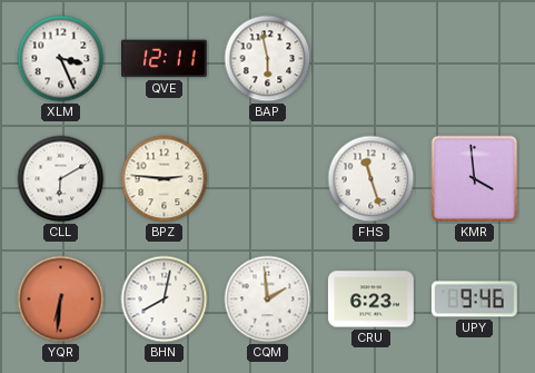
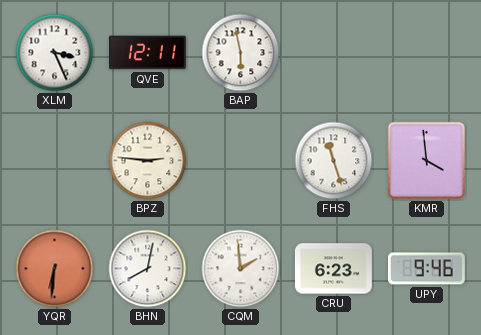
CLL: 6:10 -> none
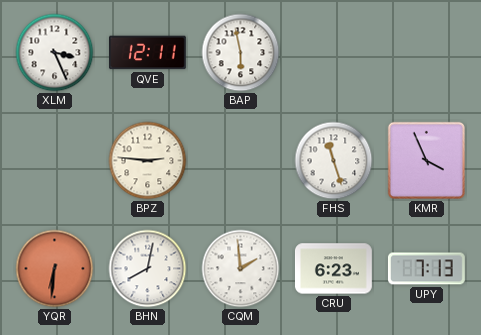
KMR: 3:59 -> 3:56
UPY: 9:46 -> 7:13
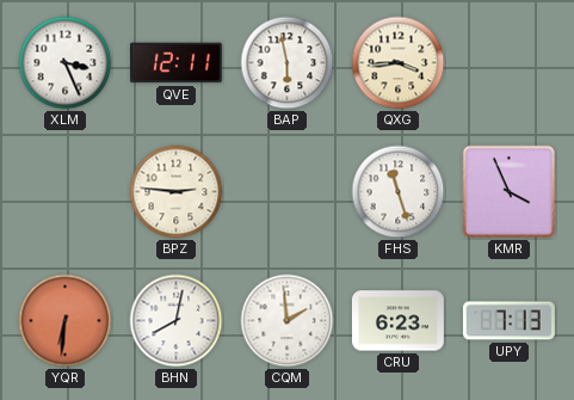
QXG: none -> 3:44
